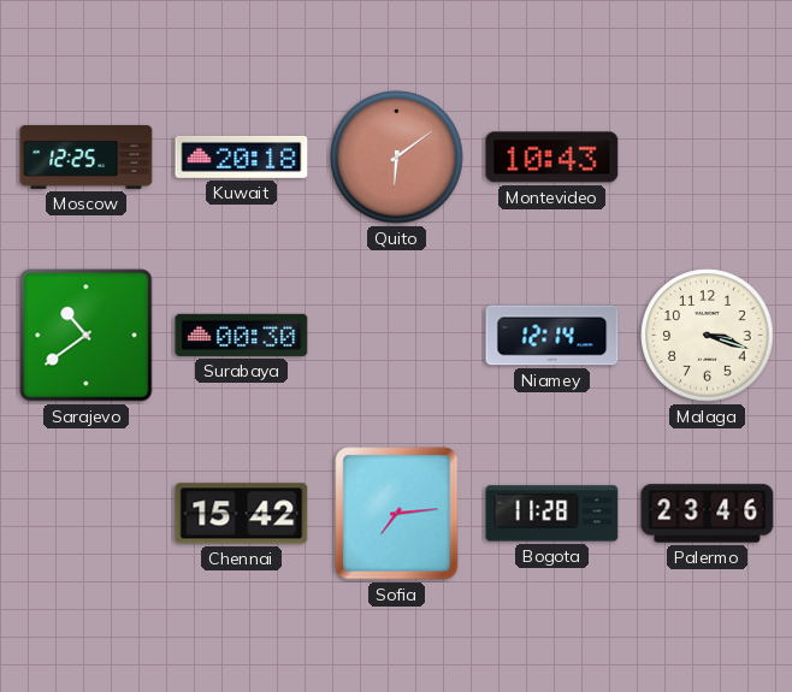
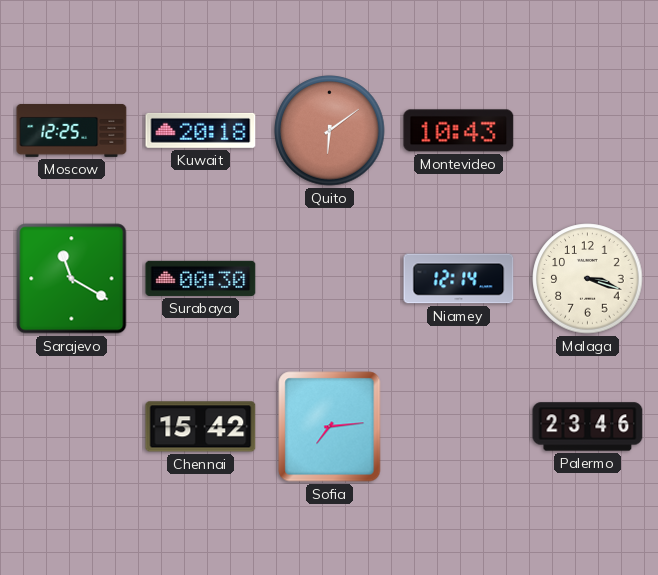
Sarajevo: 10:39 -> 11:20
Bogota: 11:28 -> none
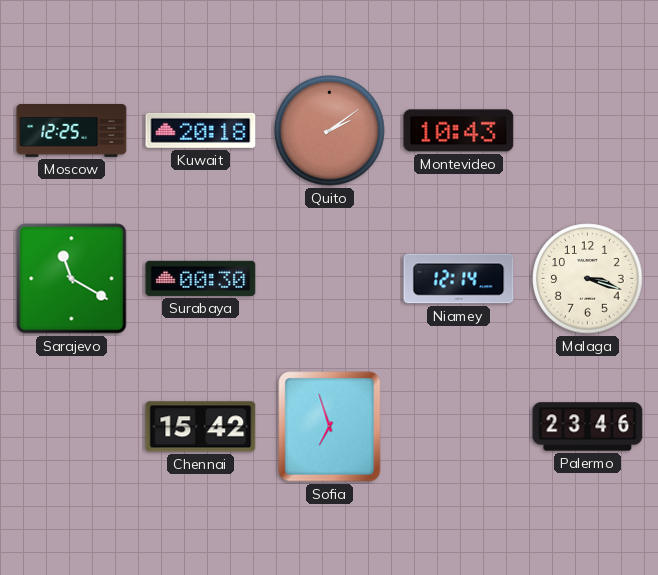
Quito: 6:09 -> 2:09
Sofia: 7:14 -> 6:57
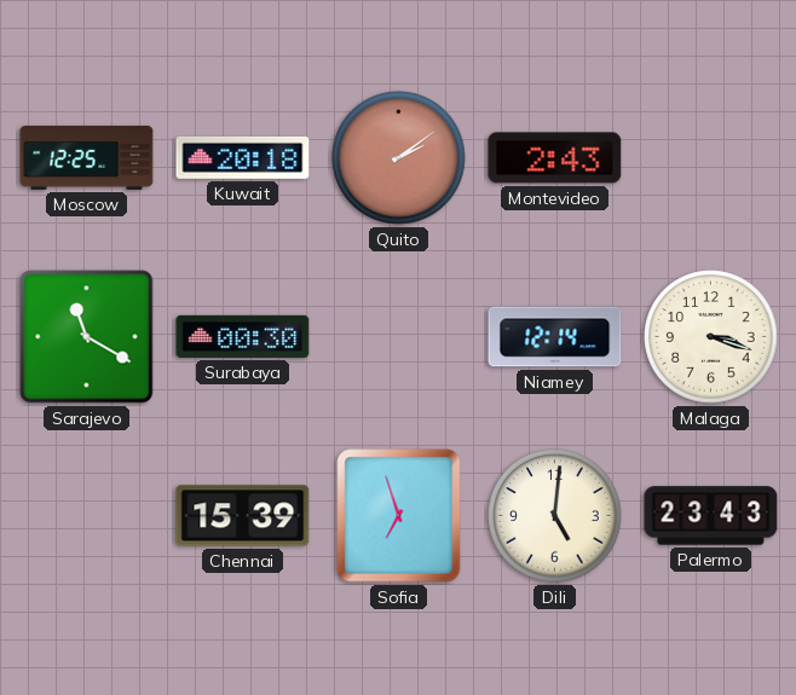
Montevideo: 10:43 -> 2:43
Chennai: 15:42 -> 15:39
Dili: none -> 5:01
Palermo: 23:46 -> 23:43
